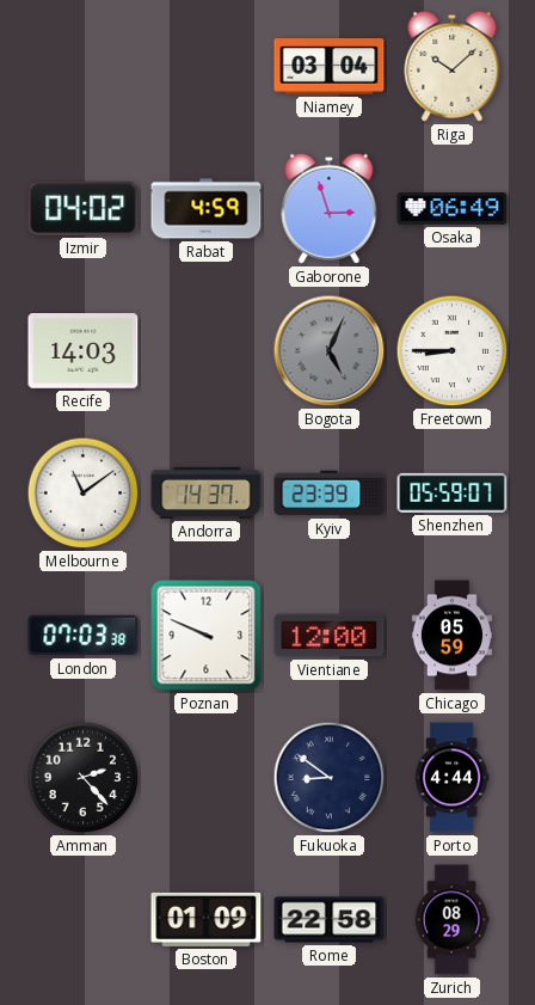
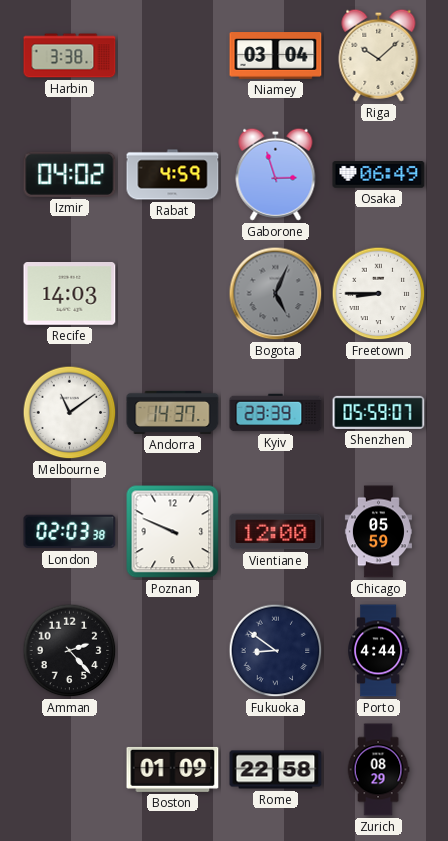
Harbin: none -> 3:38
London: 07:03 -> 02:03
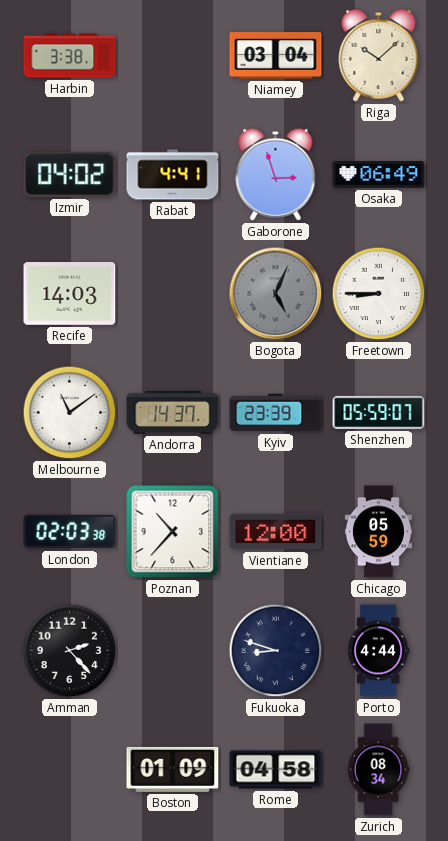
Rabat: 4:59 -> 4:41
Poznan: 9:49 -> 10:37
Fukuoka: 8:51 -> 8:48
Rome: 22:58 -> 04:58
Zurich: 08:29 -> 08:34
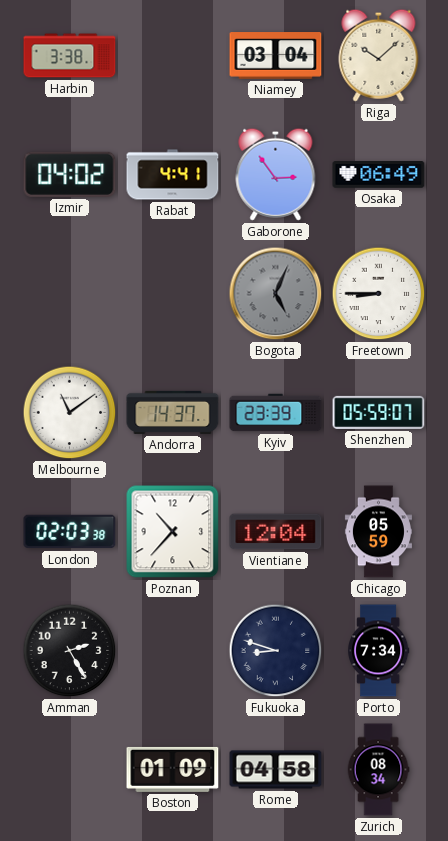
Gaborone: 2:57 -> 2:54
Recife: 14:03 -> none
Vientiane: 12:00 -> 12:04
Amman: 2:23 -> 2:25
Porto: 4:44 -> 7:34
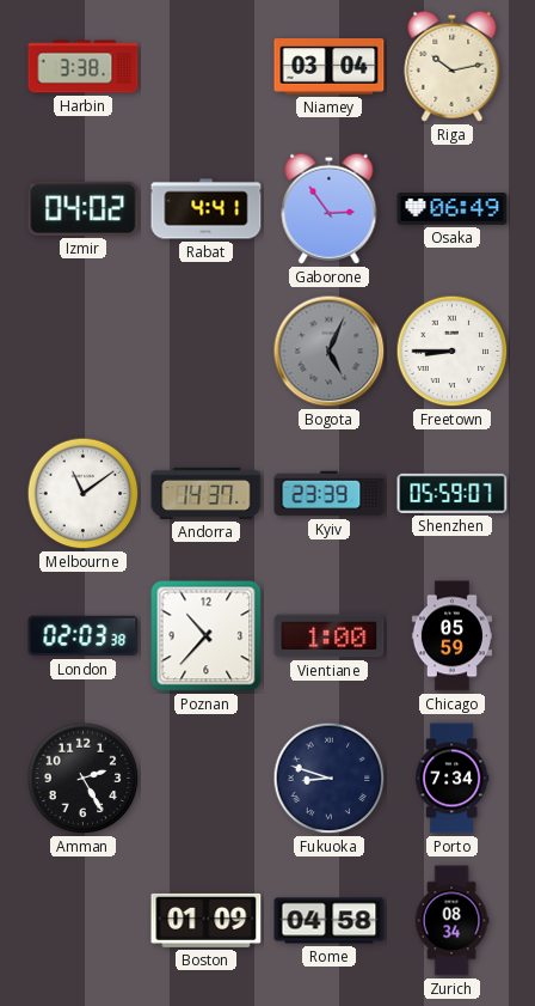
Riga: 10:08 -> 10:13
Vientiane: 12:04 -> 1:00
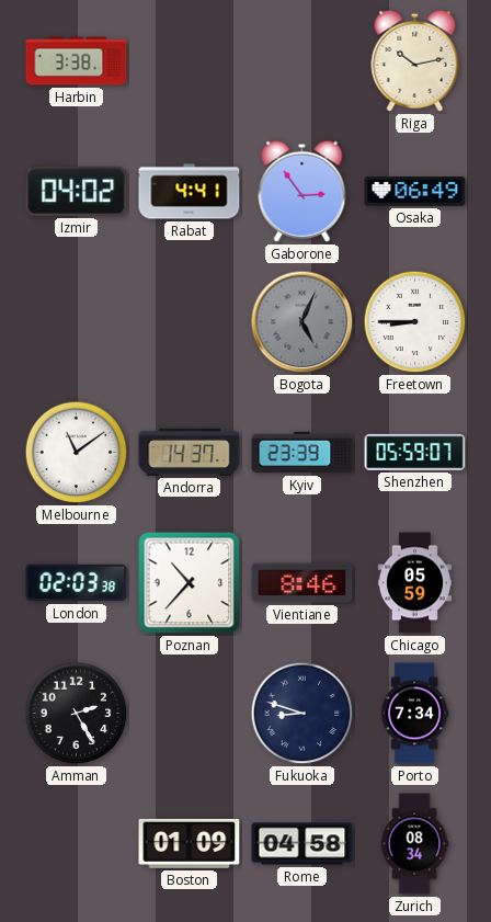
Niamey: 03:04 -> none
Vientiane: 1:00 -> 8:46
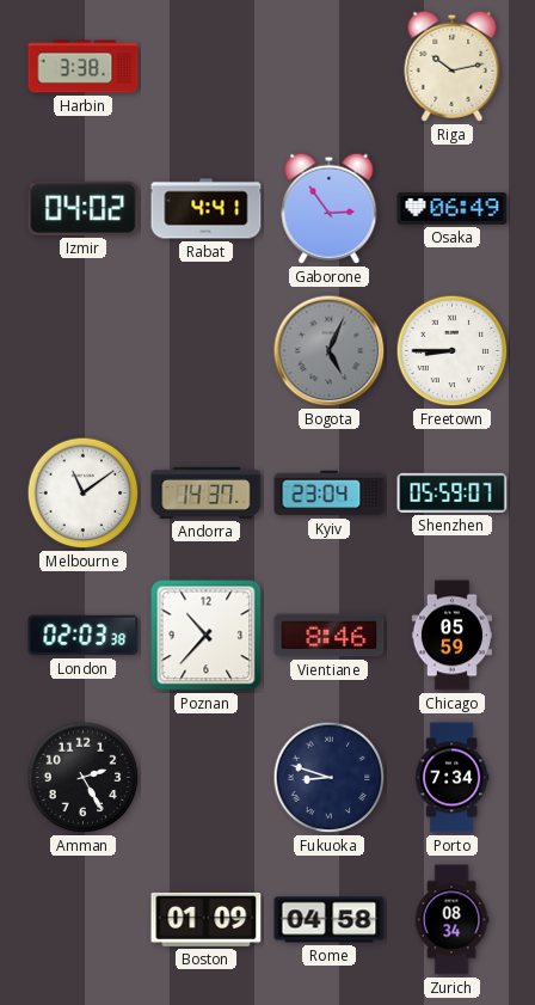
Kyiv: 23:39 -> 23:04
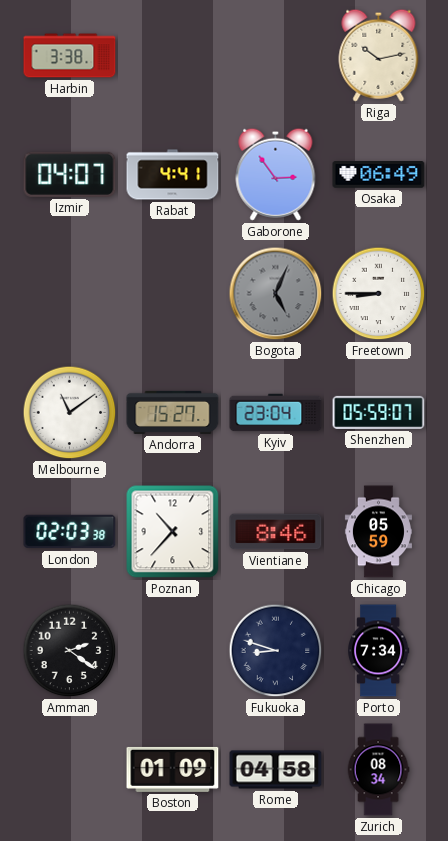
Izmir: 04:02 -> 04:07
Andorra: 14:37 -> 15:27
Amman: 2:25 -> 2:21
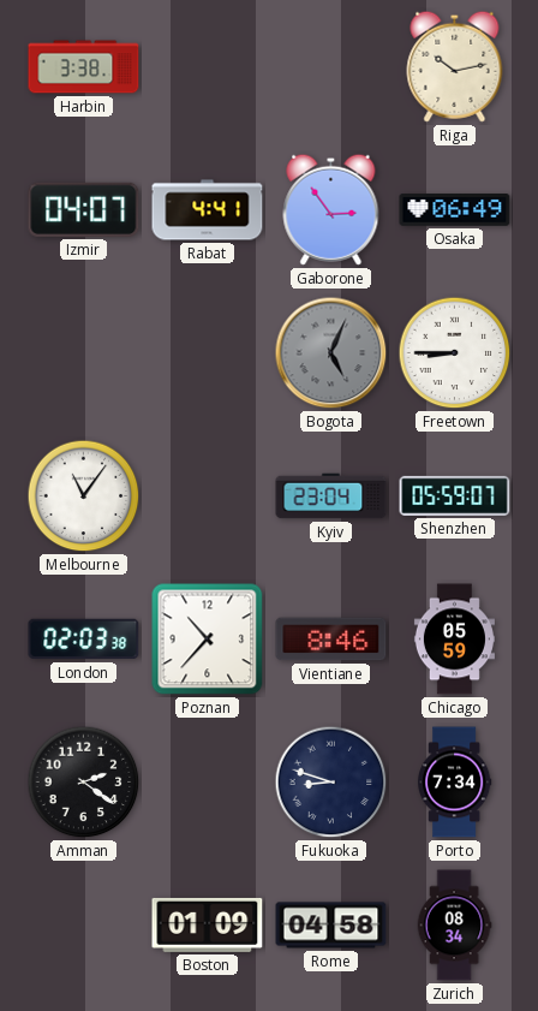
Melbourne: 11:09 -> 11:06
Andorra: 15:27 -> none
